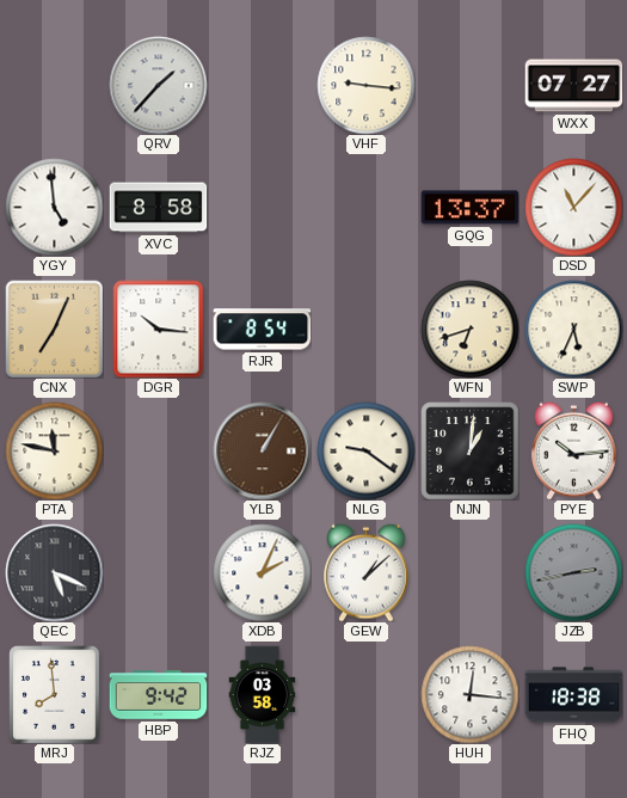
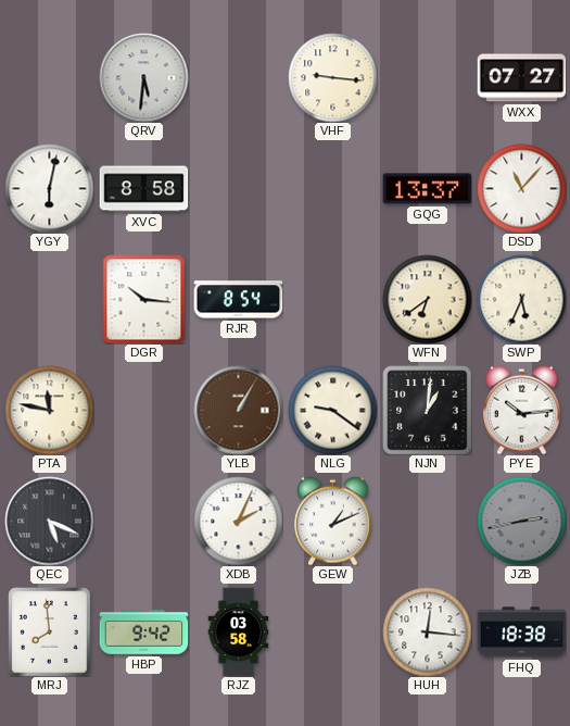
QRV: 1:37 -> 5:31
YGY: 4:59 -> 6:02
CNX: 7:04 -> none
WFN: 6:42 -> 6:39
GEW: 1:08 -> 1:11
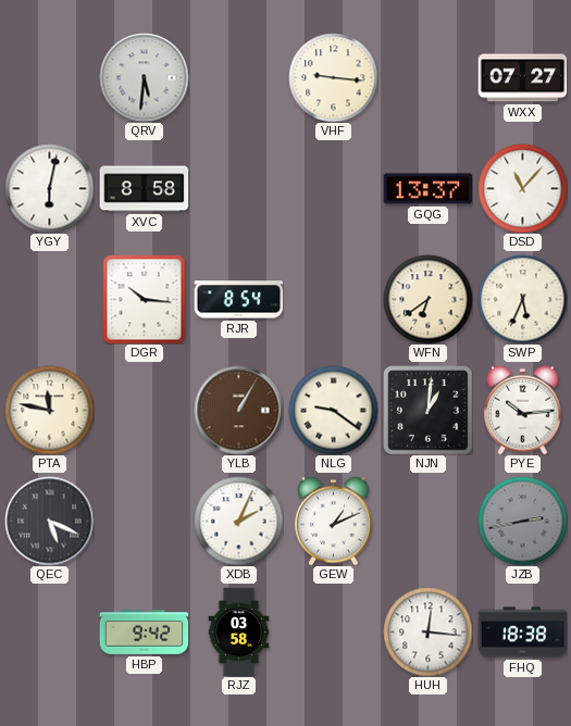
MRJ: 7:59 -> none
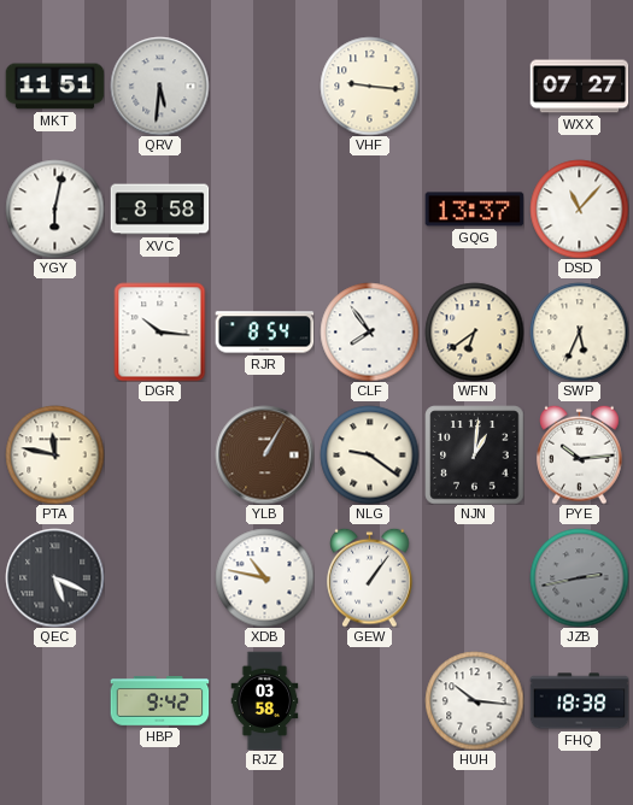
MKT: none -> 11:51
CLF: none -> 7:54
XDB: 2:04 -> 10:47
GEW: 1:11 -> 1:06
HUH: 12:16 -> 10:16
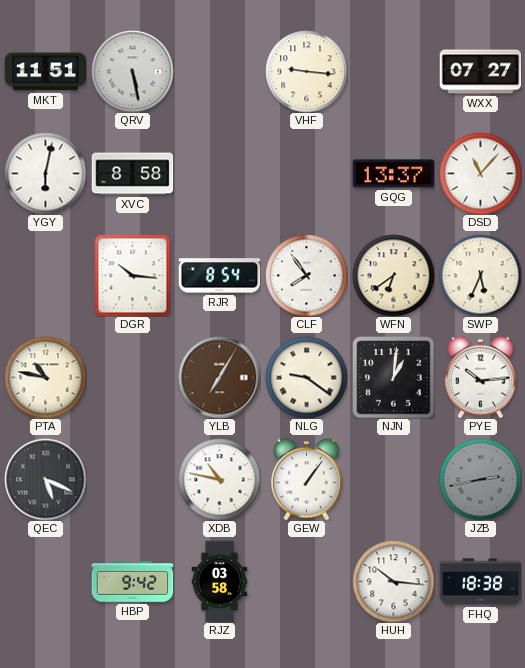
QRV: 5:31 -> 5:28
PTA: 11:47 -> 10:47
YLB: 1:05 -> 7:05
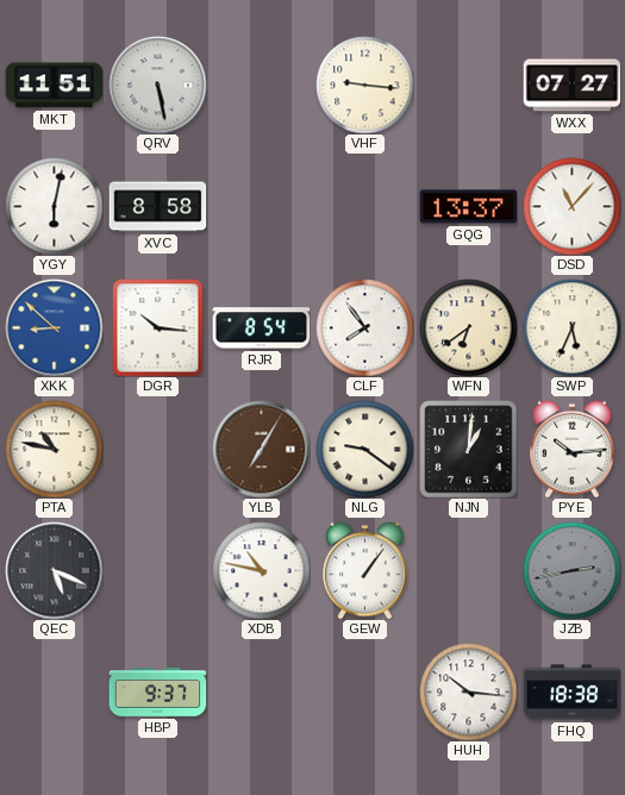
XKK: none -> 8:52
HBP: 9:42 -> 9:37
RJZ: 03:58 -> none
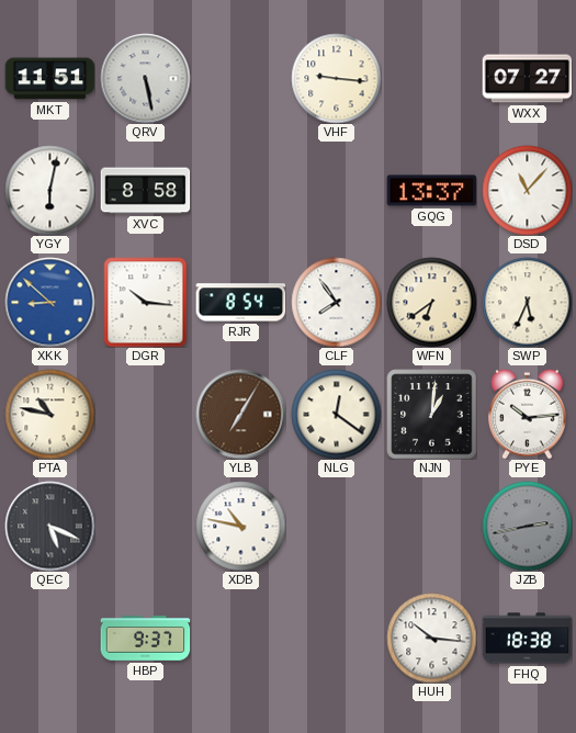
NLG: 9:21 -> 12:21
GEW: 1:06 -> none
